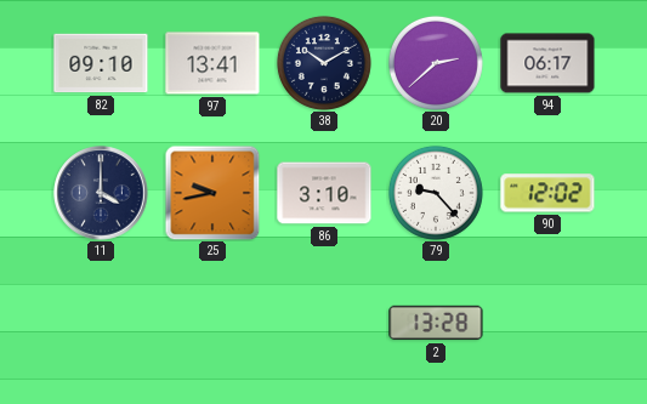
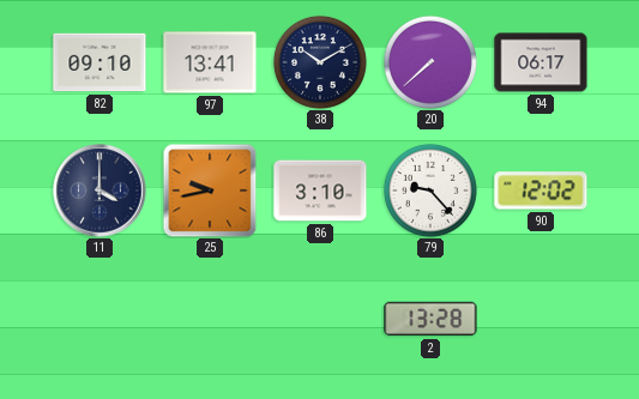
20: 2:38 -> 7:38
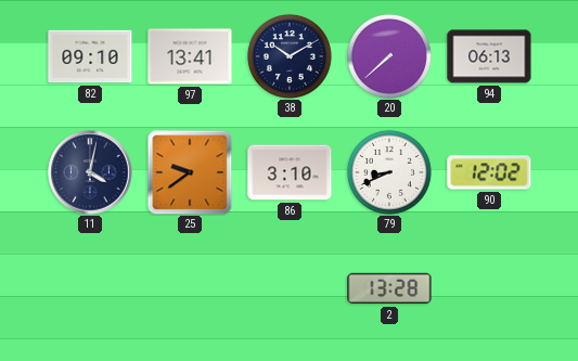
94: 06:17 -> 06:13
11: 4:00 -> 4:02
25: 9:43 -> 9:39
79: 9:23 -> 8:41
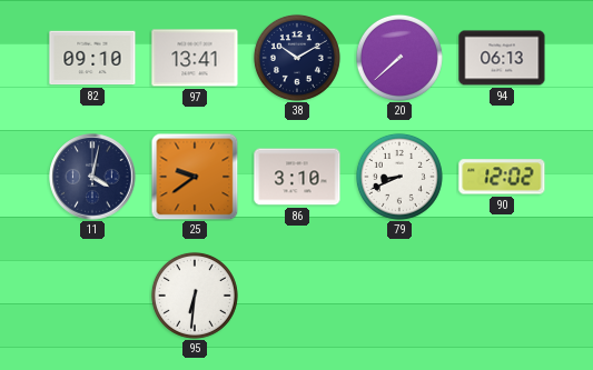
95: none -> 6:31
2: 13:28 -> none
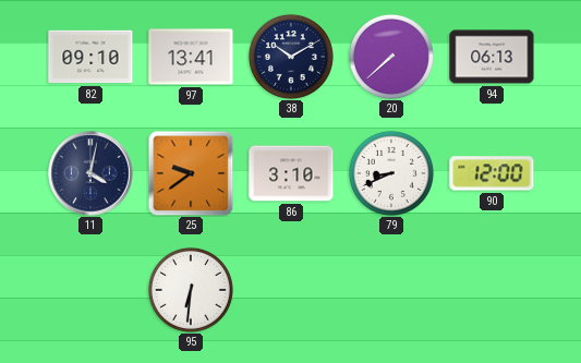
90: 12:02 -> 12:00
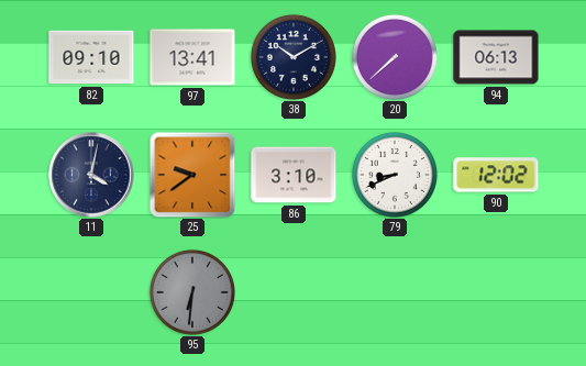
90: 12:00 -> 12:02
95 dial: white -> grey
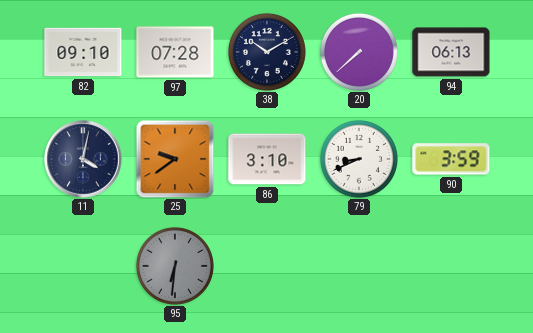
97: 13:41 -> 07:28
90: 12:02 -> 3:59
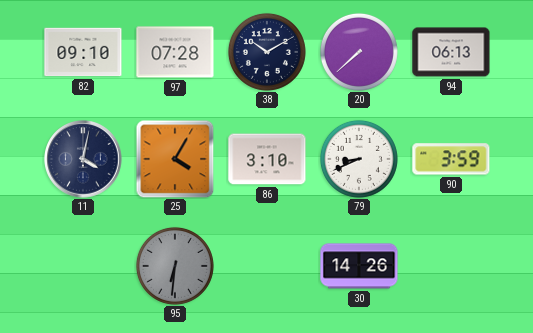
25: 9:39 -> 4:05
30: none -> 14:26
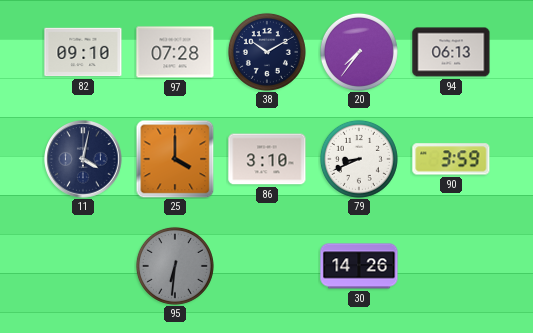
20: 7:38 -> 7:36
25: 4:05 -> 4:00
